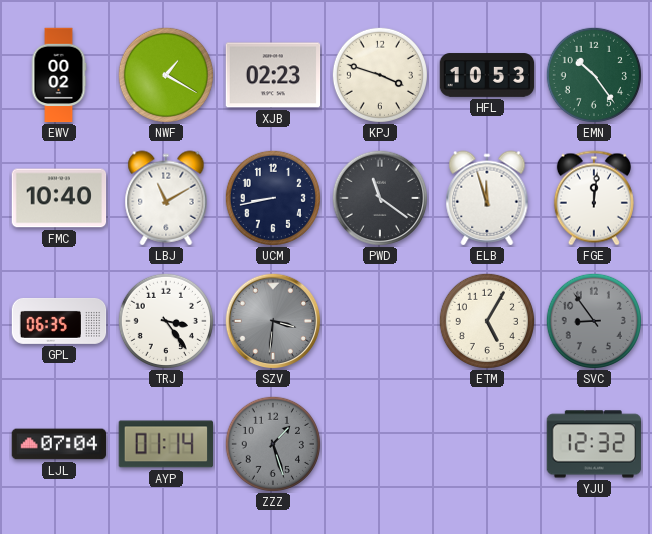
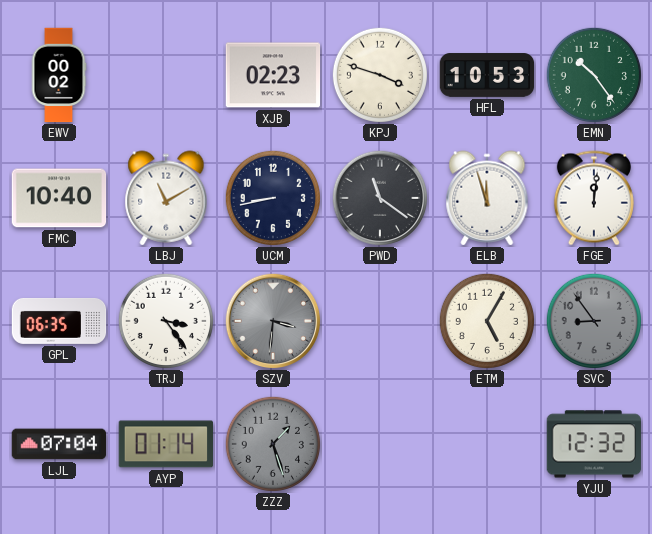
NWF: 1:20 -> none
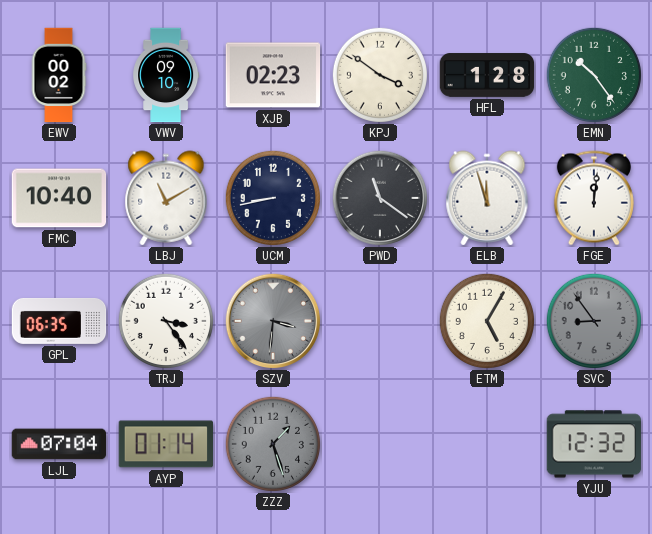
VWV: none -> 09:10
KPJ: 3:48 -> 3:51
HFL: 10:53 -> 1:28
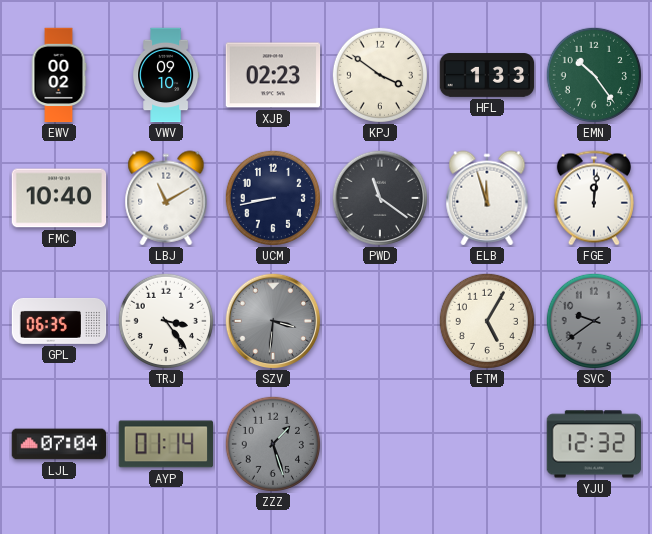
HFL: 1:28 -> 1:33
SVC: 8:54 -> 9:39
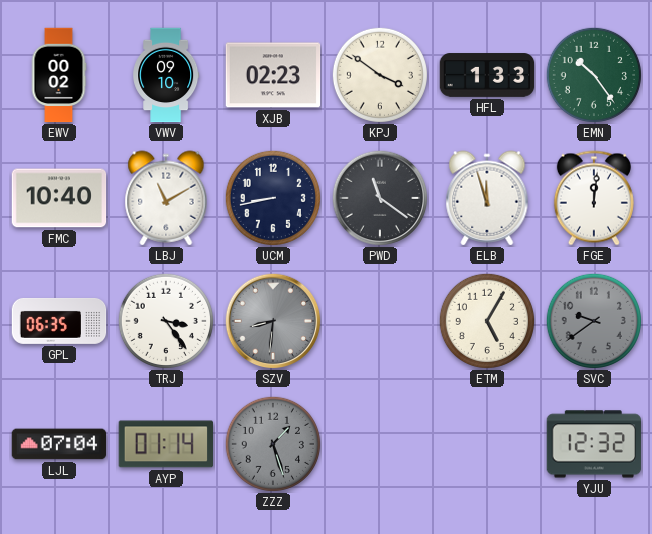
SZV: 3:31 -> 8:31
